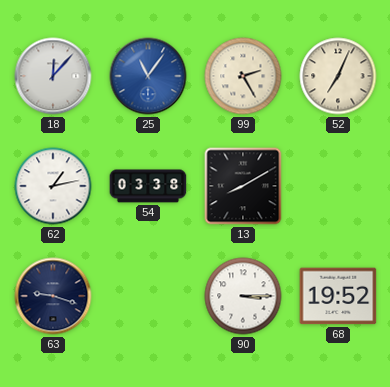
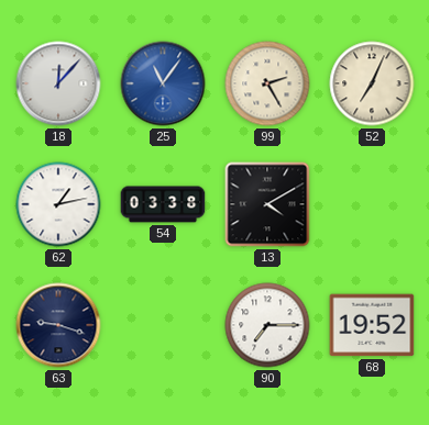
13: 8:10 -> 4:10
90: 3:15 -> 7:15
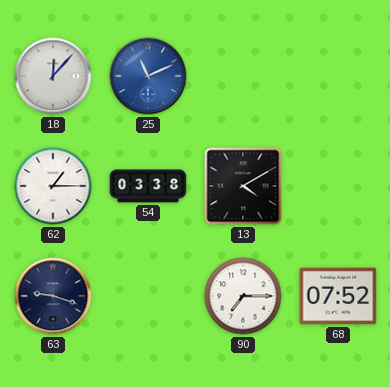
25: 11:06 -> 11:11
99: 2:25 -> none
52: 7:04 -> none
62: 1:13 -> 1:15
68: 19:52 -> 07:52
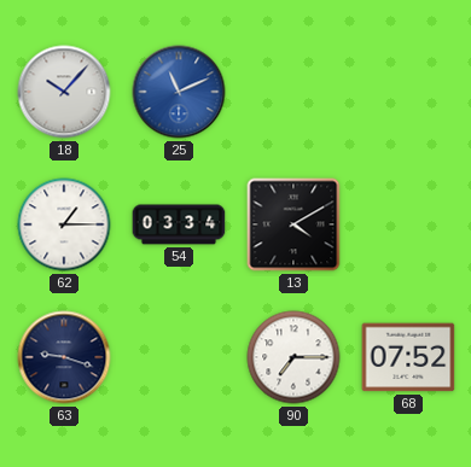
18: 12:07 -> 10:07
54: 03:38 -> 03:34
